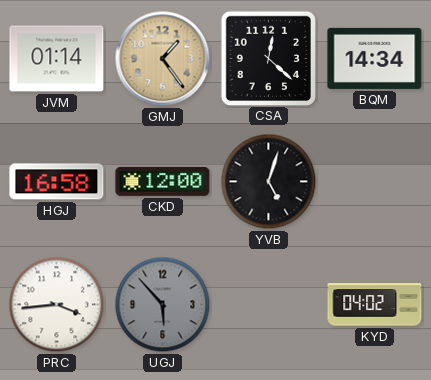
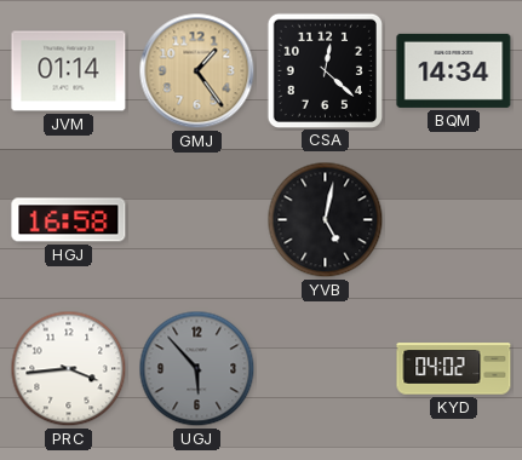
CKD: 12:00 -> none
YVB: 5:03 -> 5:02
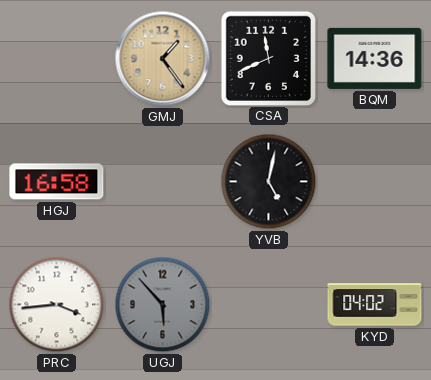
JVM: 01:14 -> none
CSA: 12:22 -> 11:41
BQM: 14:34 -> 14:36
